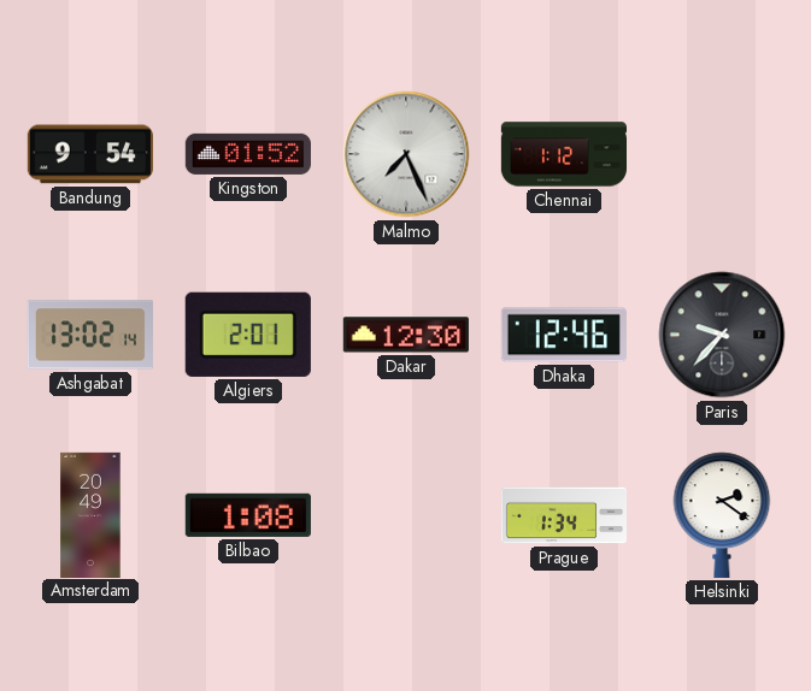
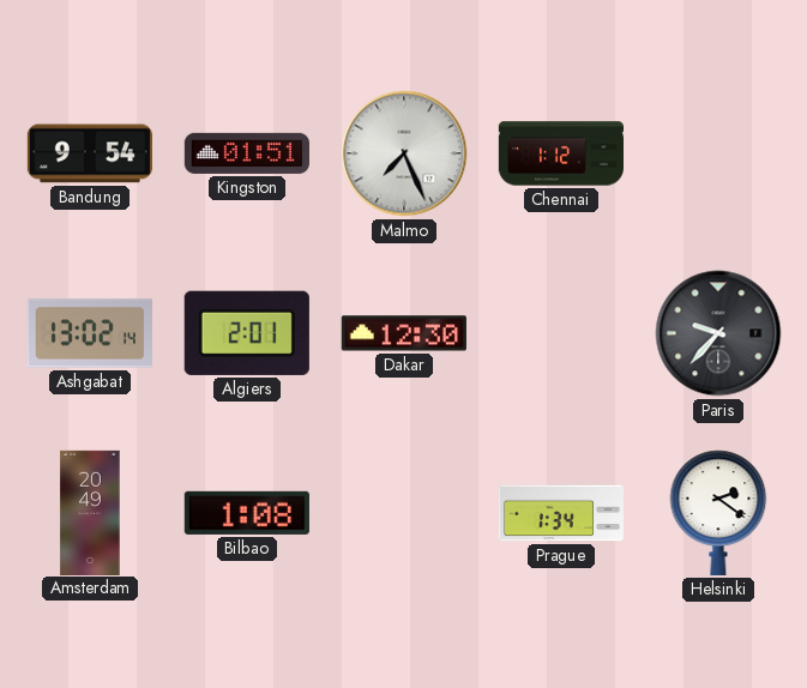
Kingston: 01:52 -> 01:51
Dhaka: 12:46 -> none
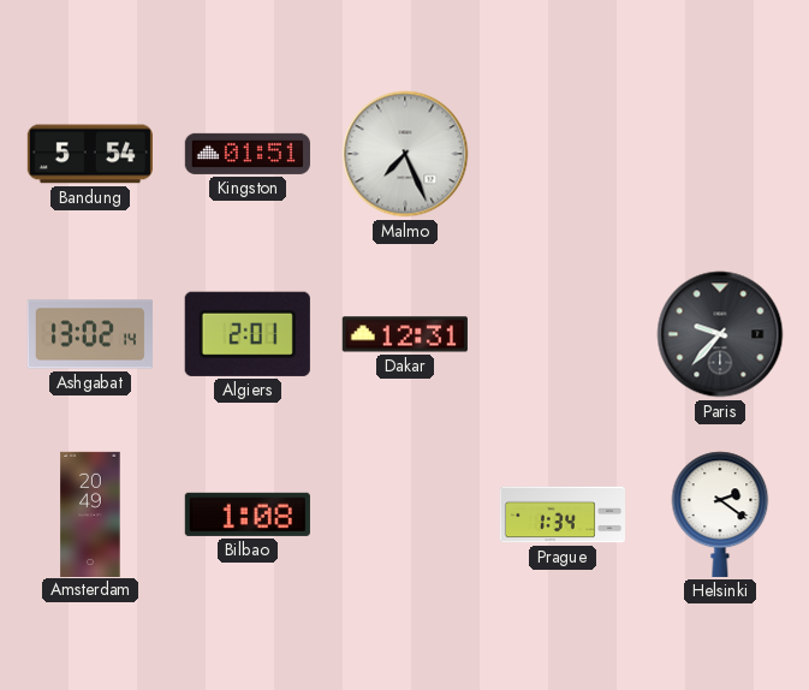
Bandung: 9:54 -> 5:54
Chennai: 1:12 -> none
Dakar: 12:30 -> 12:31
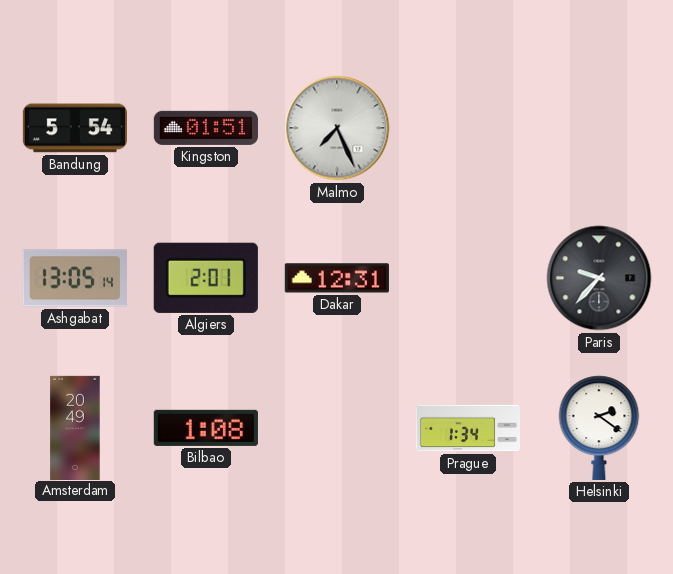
Ashgabat: 13:02 -> 13:05
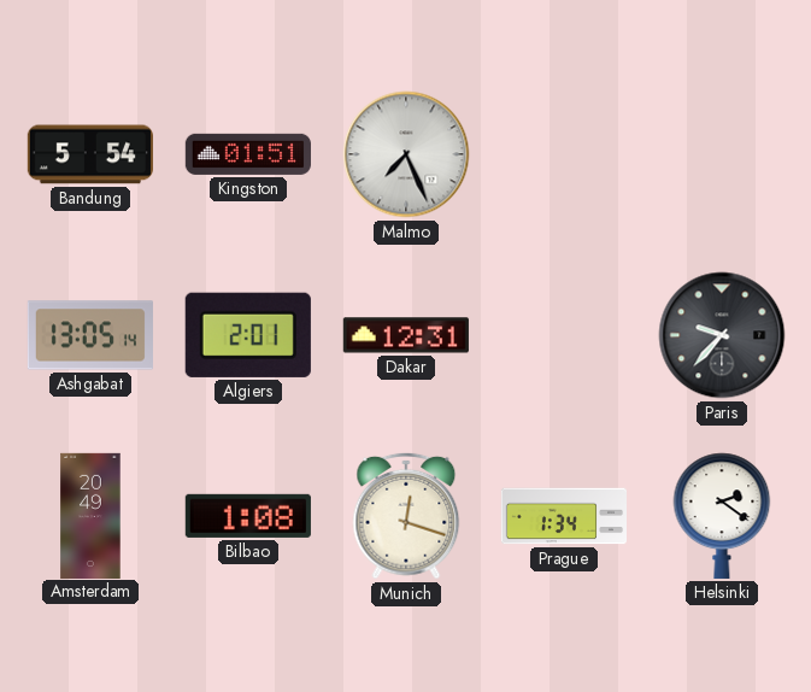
Munich: none -> 12:18
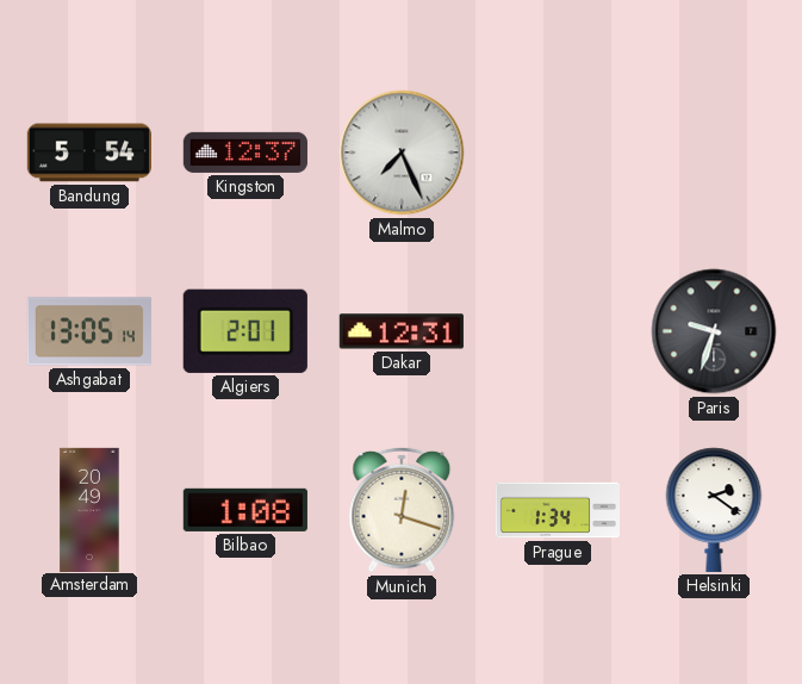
Kingston: 01:51 -> 12:37
Paris: 9:37 -> 9:33
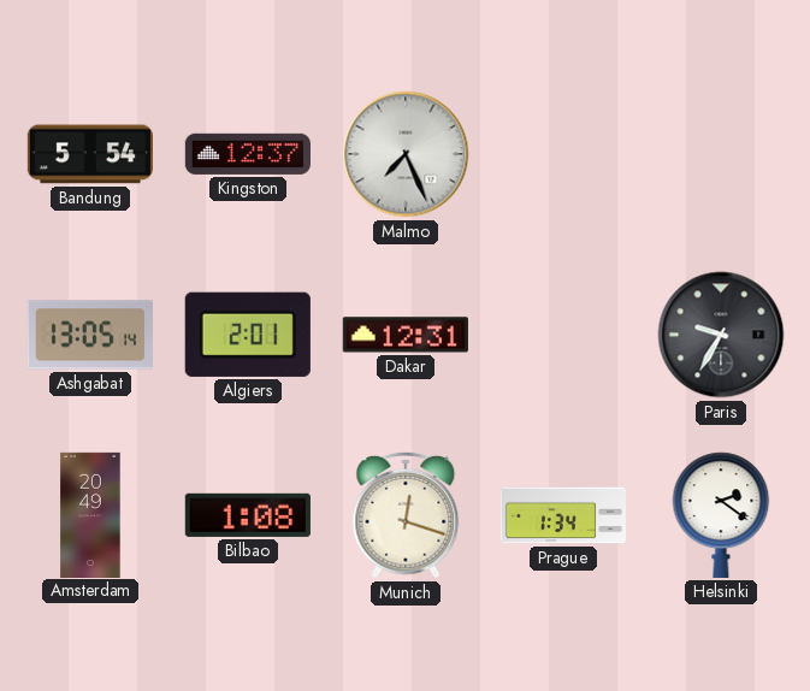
Paris: 9:33 -> 9:35
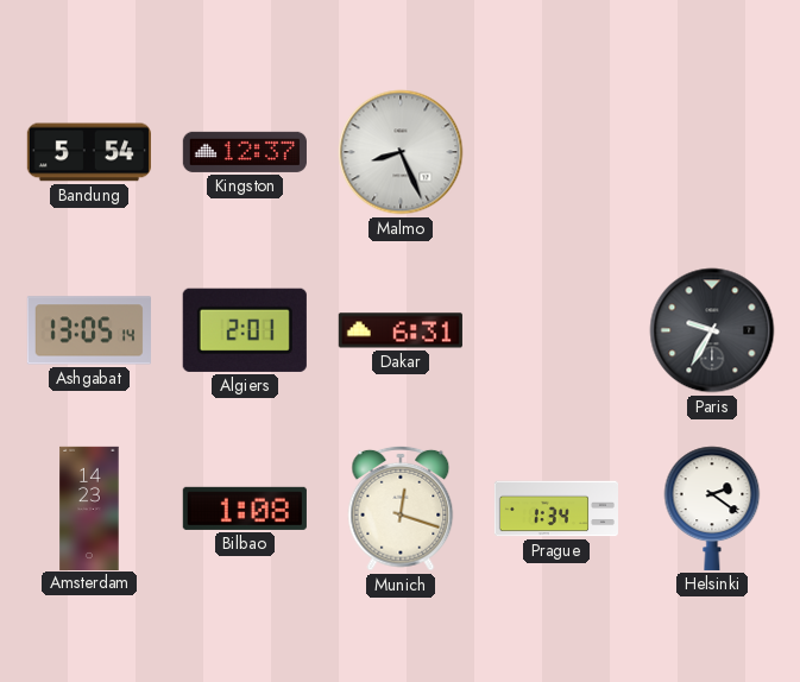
Malmo: 7:26 -> 8:26
Dakar: 12:31 -> 6:31
Amsterdam: 20:49 -> 14:23
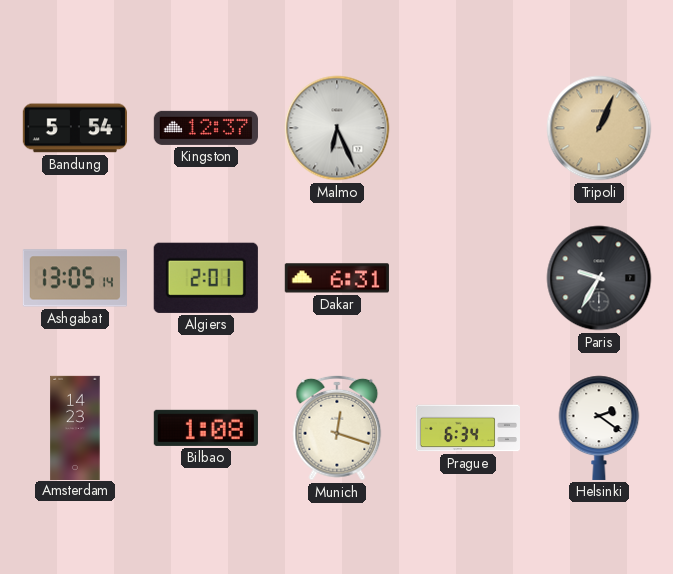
Malmo: 8:26 -> 6:26
Tripoli: none -> 1:04
Prague: 1:34 -> 6:34
